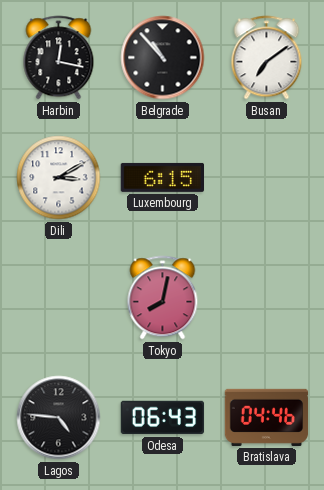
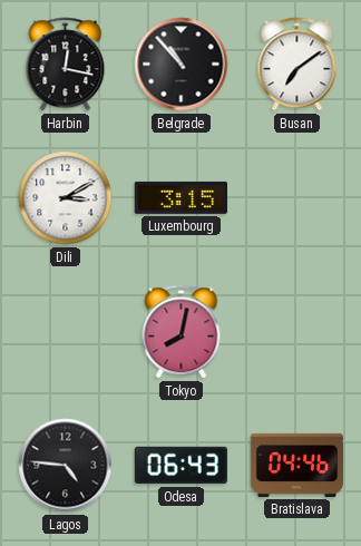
Luxembourg: 6:15 -> 3:15
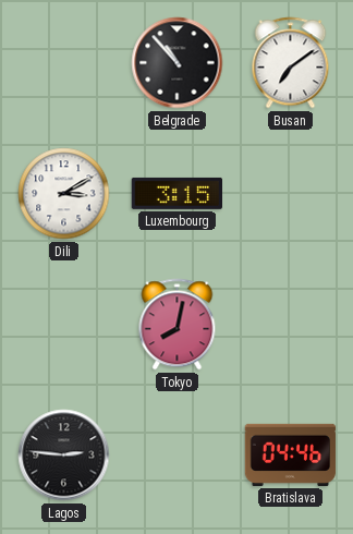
Harbin: 12:17 -> none
Lagos: 4:46 -> 2:46
Odesa: 06:43 -> none
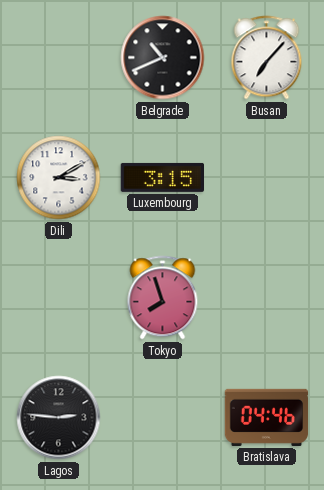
Belgrade: 10:53 -> 10:41
Busan: 7:09 -> 7:07
Tokyo: 8:02 -> 7:57
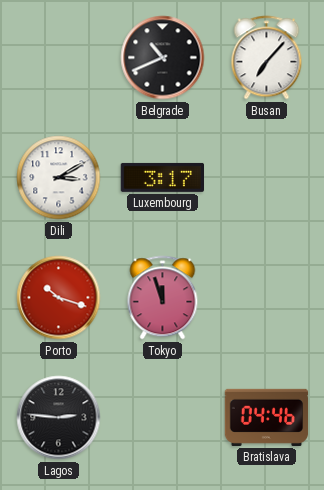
Luxembourg: 3:15 -> 3:17
Porto: none -> 10:18
Tokyo: 7:57 -> 11:57
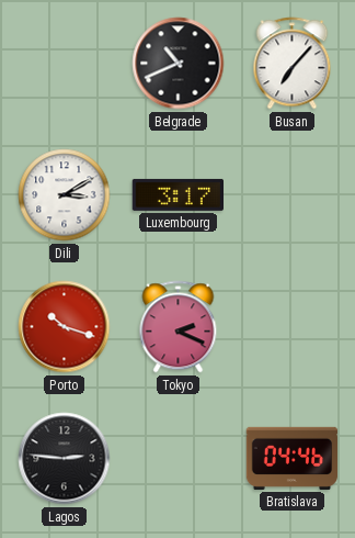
Tokyo: 11:57 -> 2:19
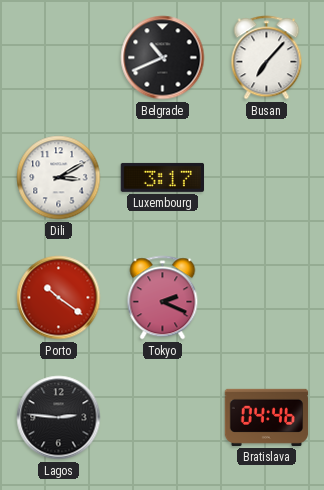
Porto: 10:18 -> 10:21
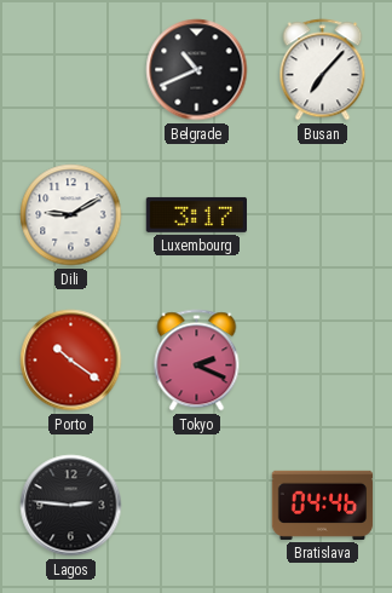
Dili: 3:10 -> 9:10
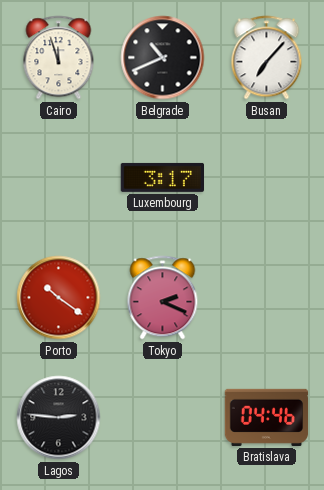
Cairo: none -> 11:57
Dili: 9:10 -> none
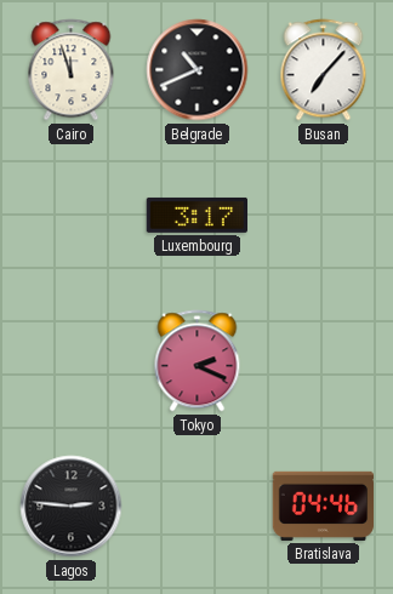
Porto: 10:21 -> none
